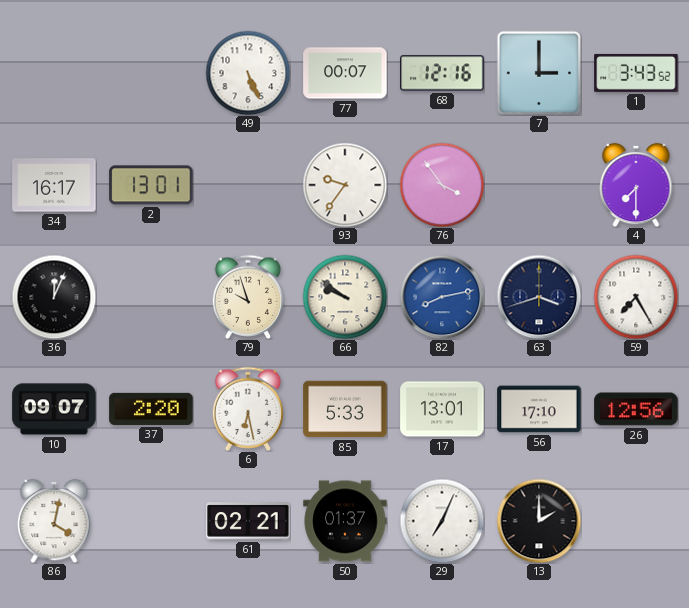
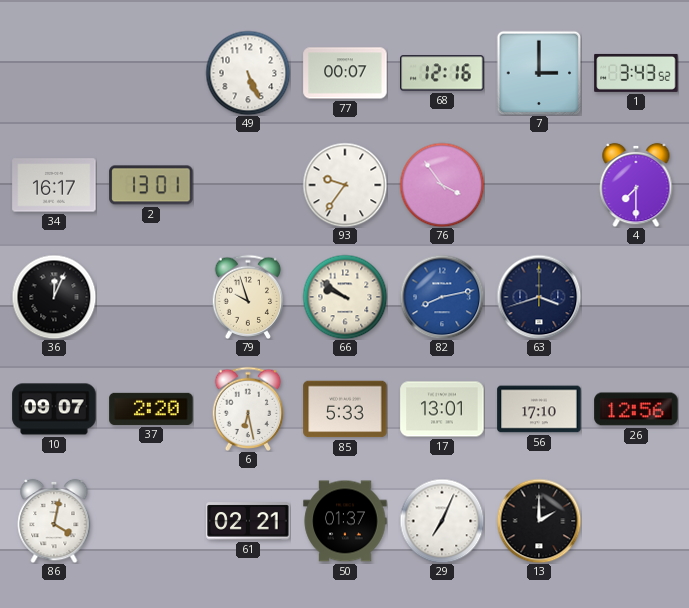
59: 7:25 -> none
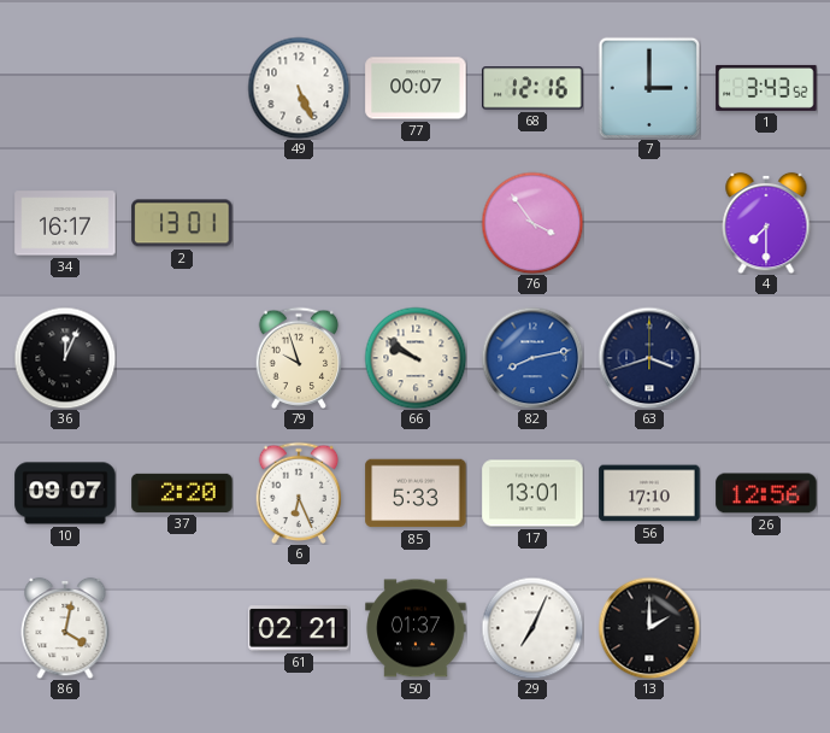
93: 9:36 -> none
6: 6:28 -> 6:26
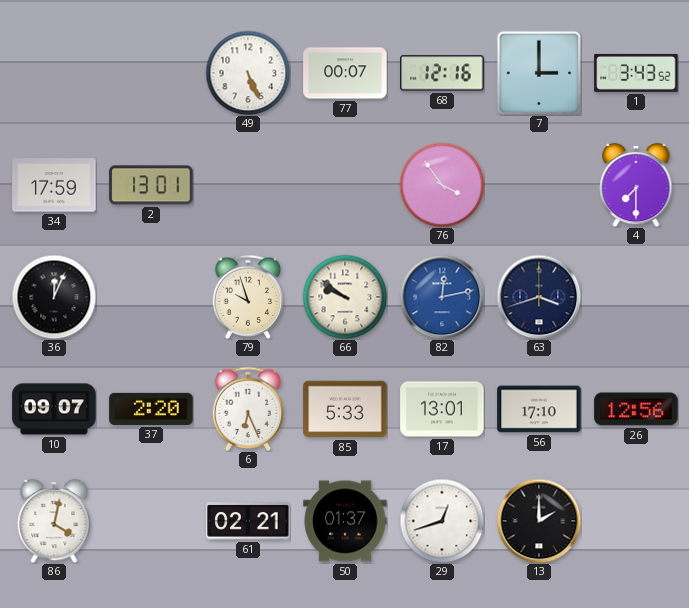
34: 16:17 -> 17:59
82: 8:13 -> 12:13
29: 7:04 -> 12:42
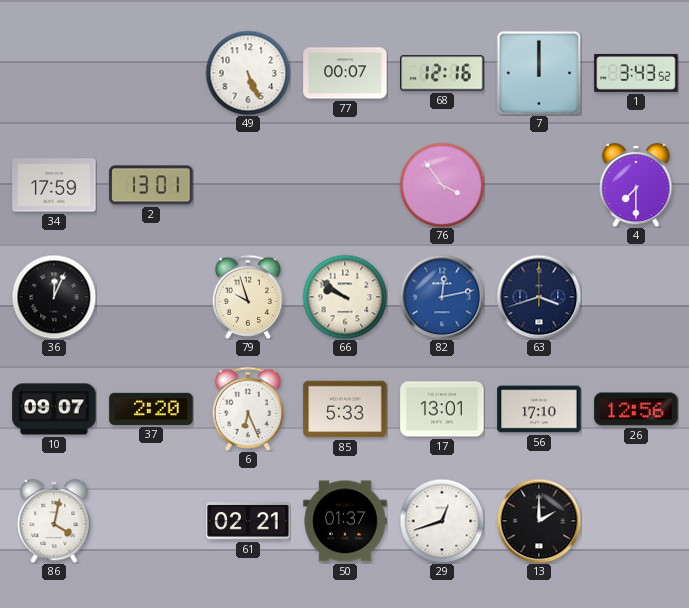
7: 3:00 -> 12:00
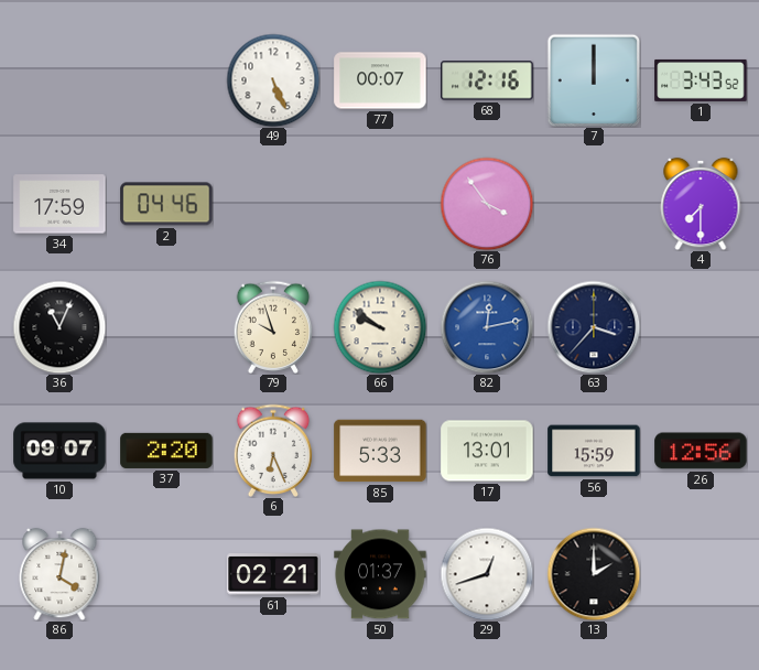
2: 13:01 -> 04:46
36: 12:04 -> 11:04
63: 3:42 -> 3:37
56: 17:10 -> 15:59
